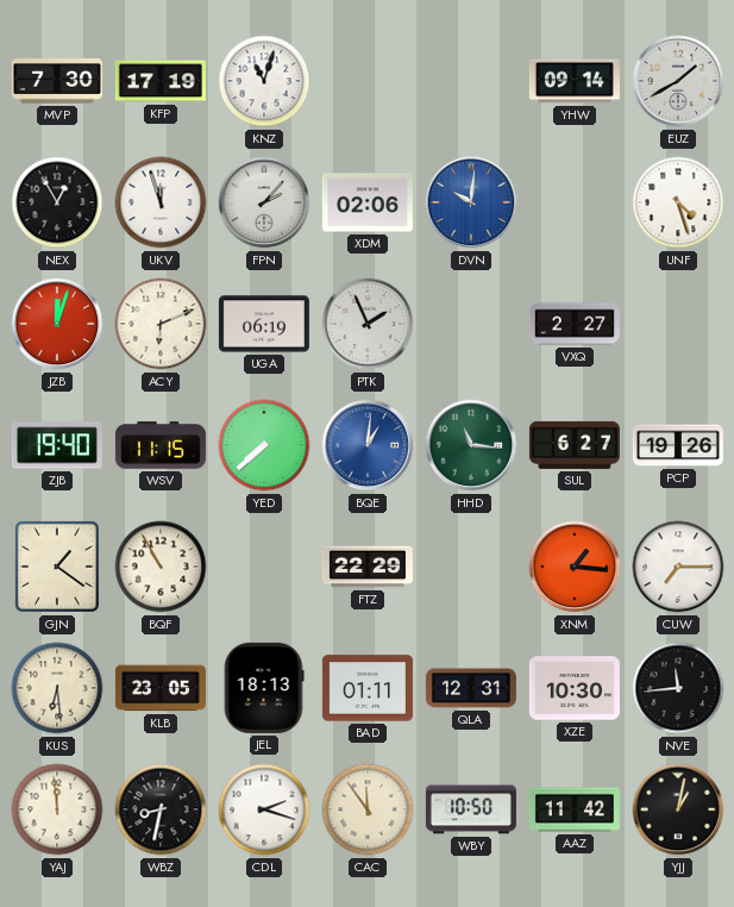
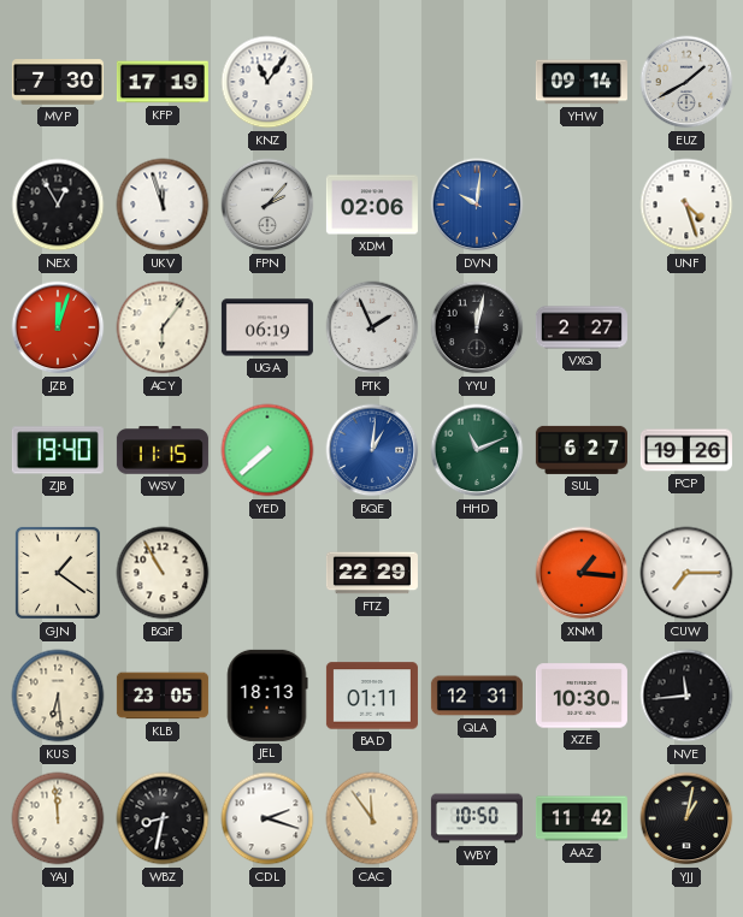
KNZ: 11:03 -> 11:06
ACY: 6:11 -> 6:06
YYU: none -> 12:02
HHD: 11:16 -> 11:11
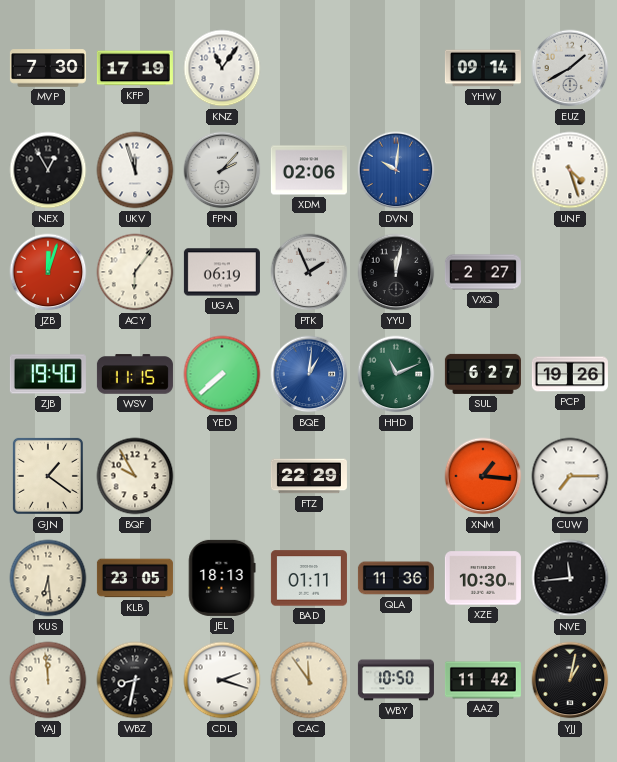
BQF: 10:55 -> 9:55
QLA: 12:31 -> 11:36
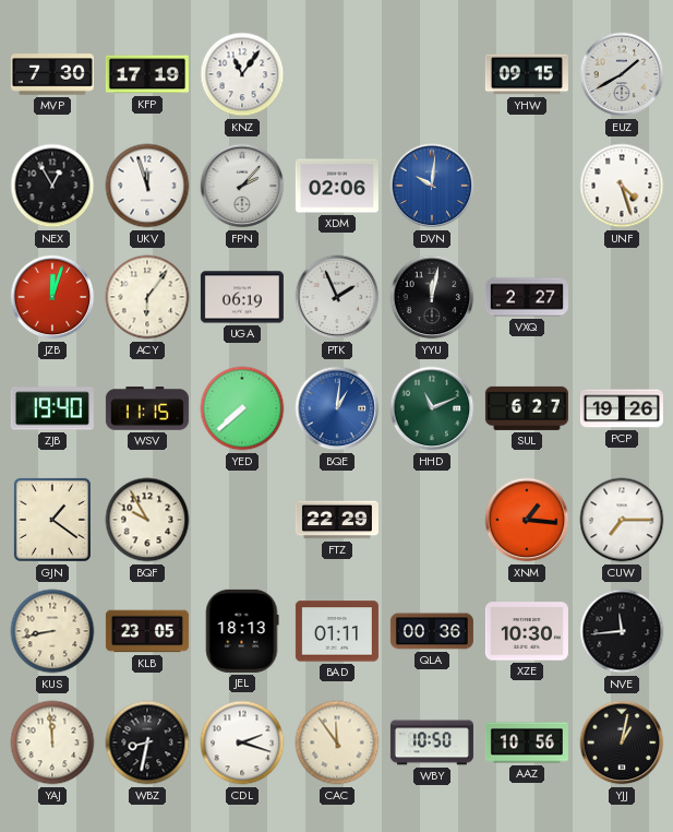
YHW: 09:14 -> 09:15
KUS: 6:29 -> 8:43
QLA: 11:36 -> 00:36
AAZ: 11:42 -> 10:56
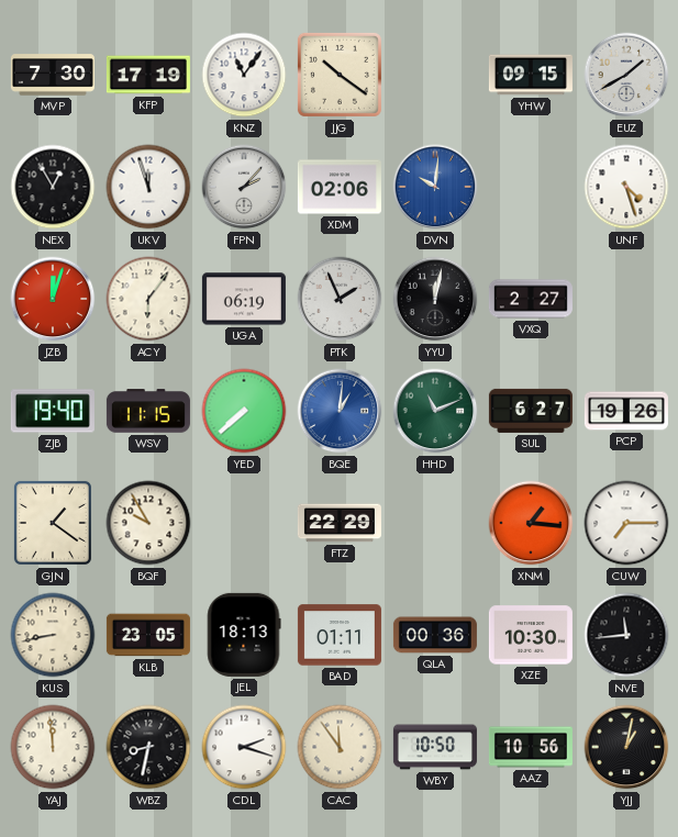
JJG: none -> 10:21
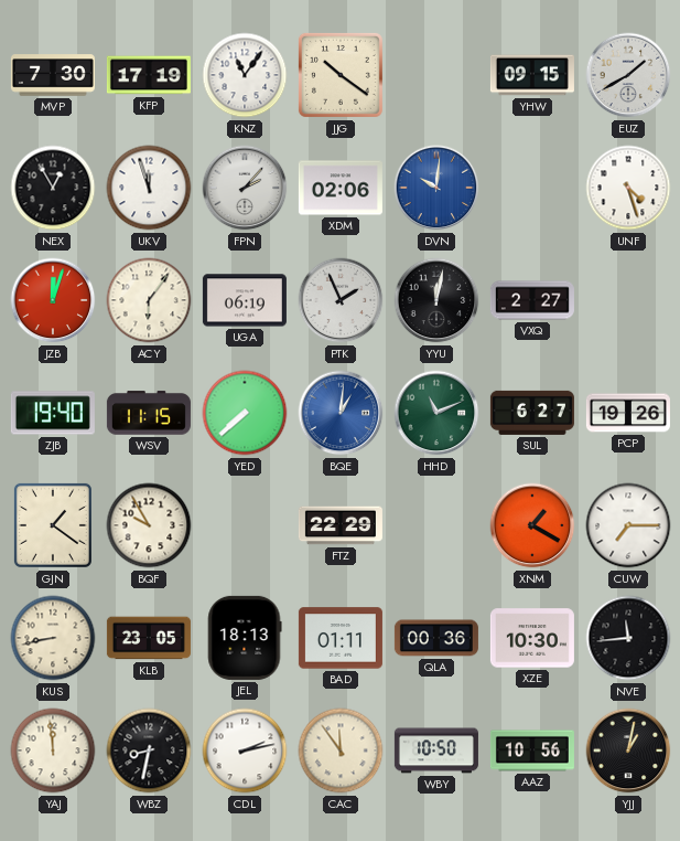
XNM: 1:16 -> 1:20
CDL: 2:18 -> 2:13
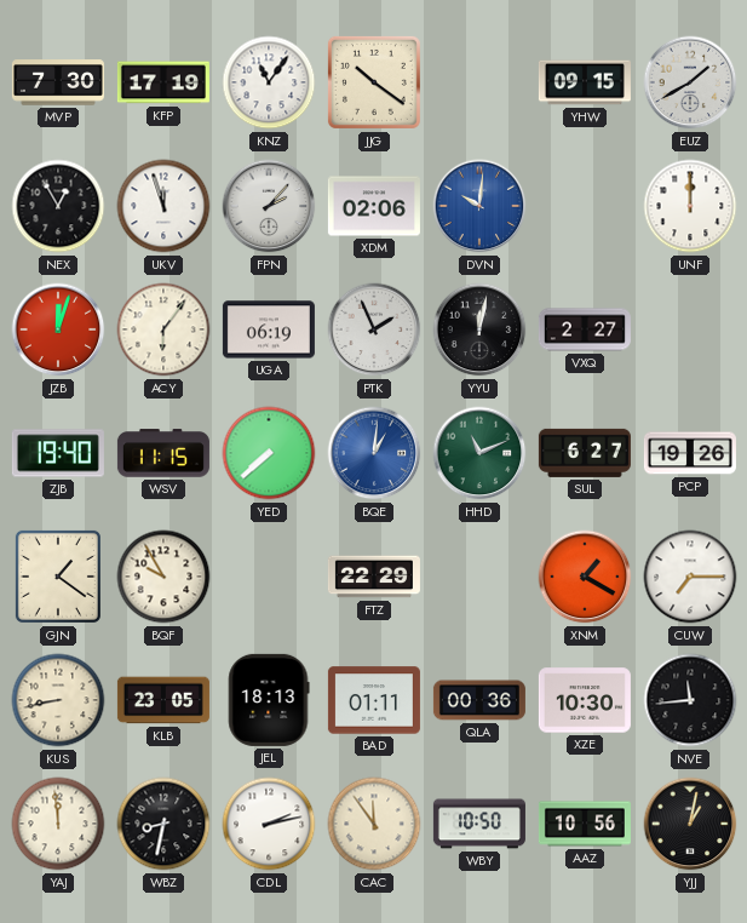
UNF: 4:27 -> 12:00
